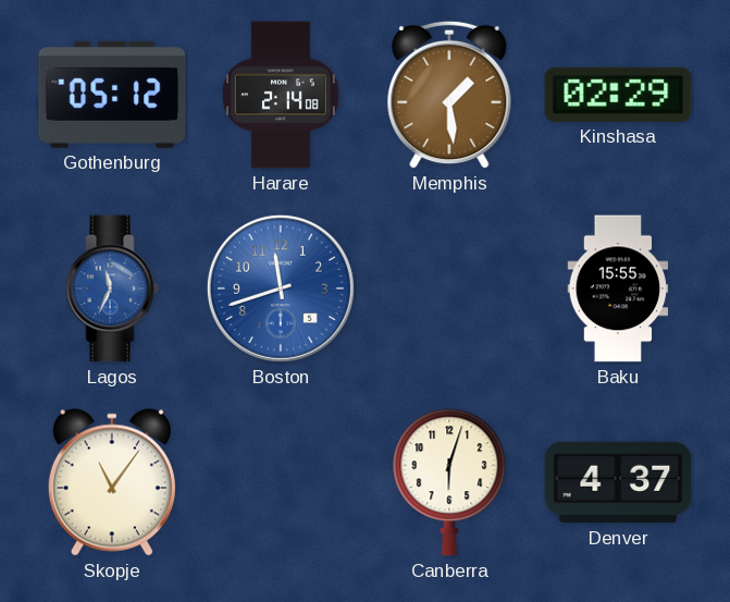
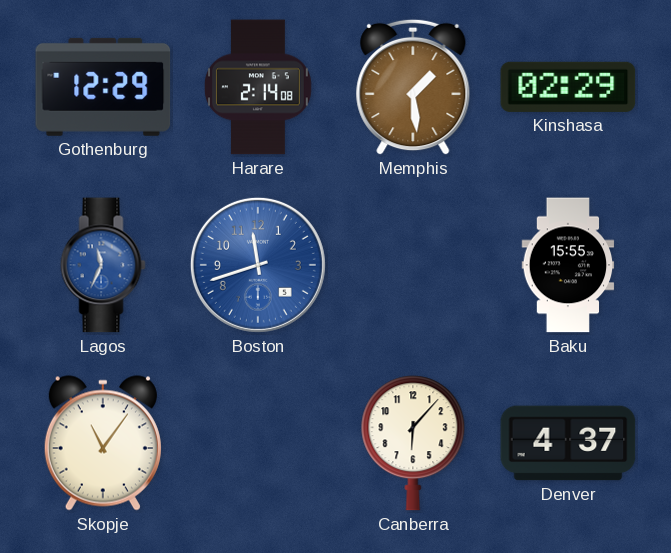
Gothenburg: 05:12 -> 12:29
Canberra: 6:03 -> 6:07
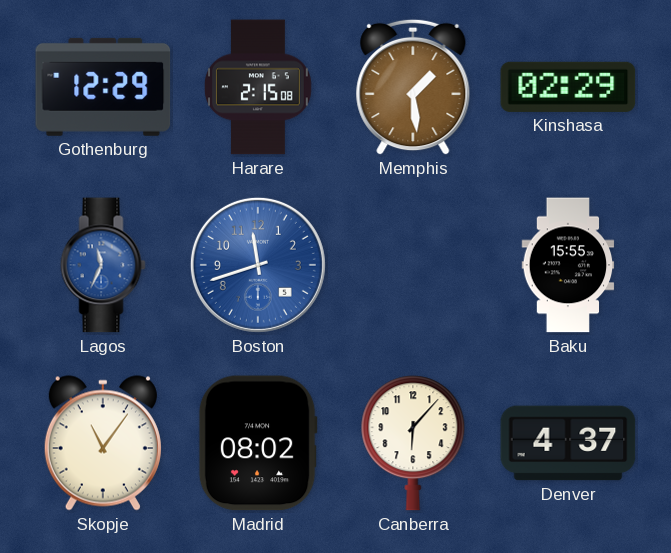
Harare: 2:14 -> 2:15
Madrid: none -> 08:02
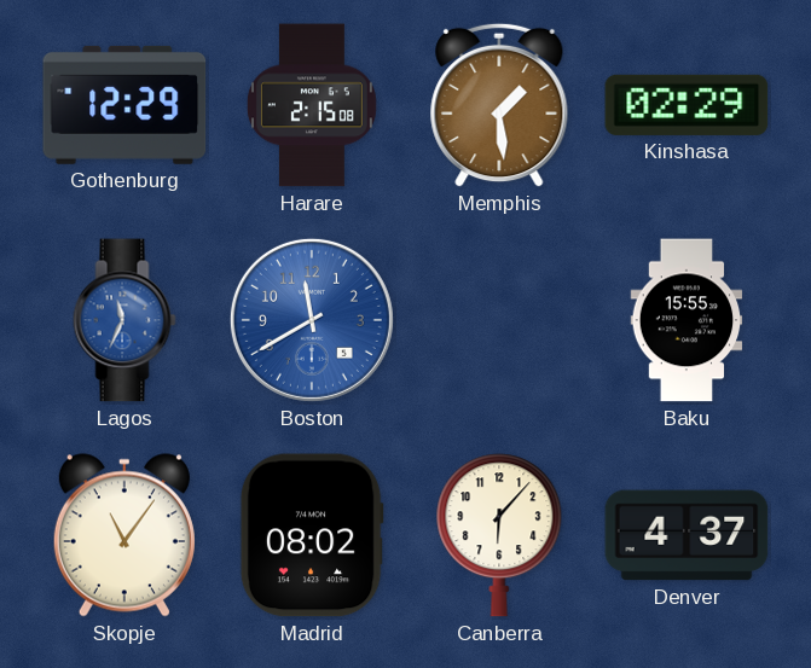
Boston: 11:42 -> 11:40
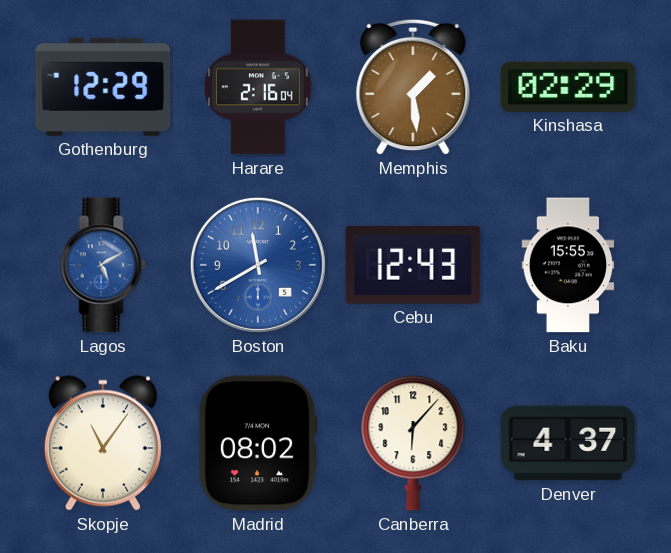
Harare: 2:15 -> 2:16
Lagos: 11:34 -> 5:10
Cebu: none -> 12:43
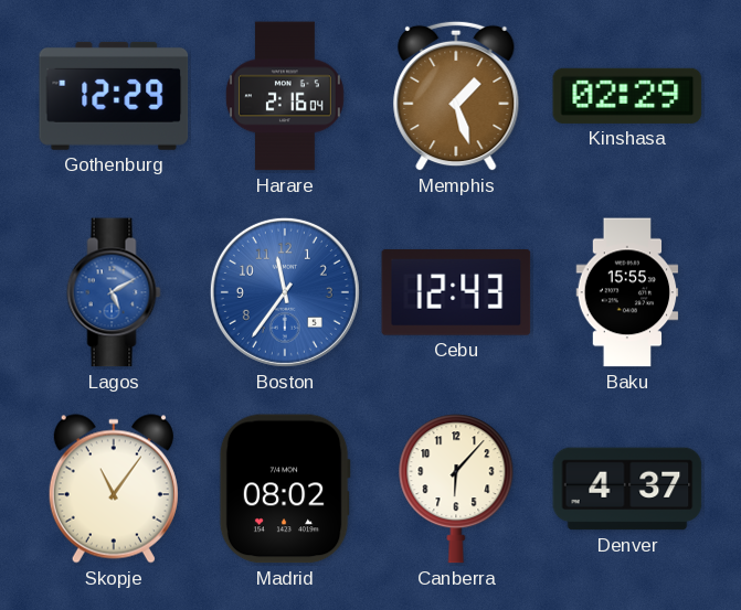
Memphis: 1:29 -> 1:27
Boston: 11:40 -> 11:36
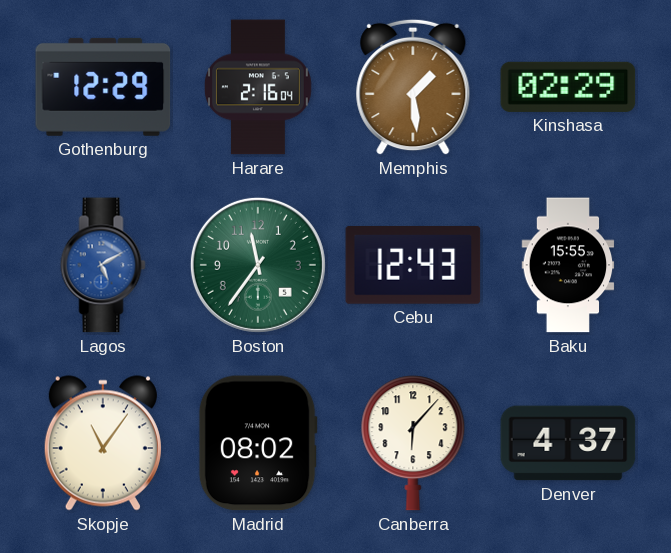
Memphis: 1:27 -> 1:29
Boston dial: blue -> green
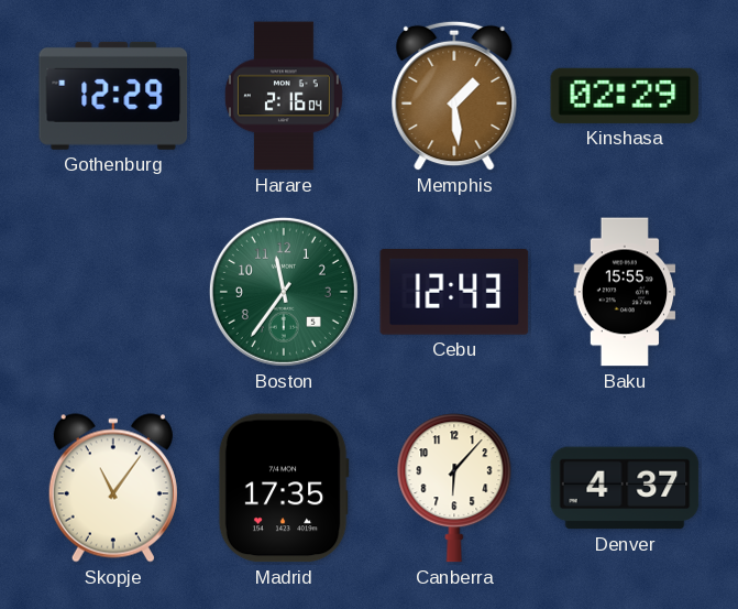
Lagos: 5:10 -> none
Madrid: 08:02 -> 17:35
